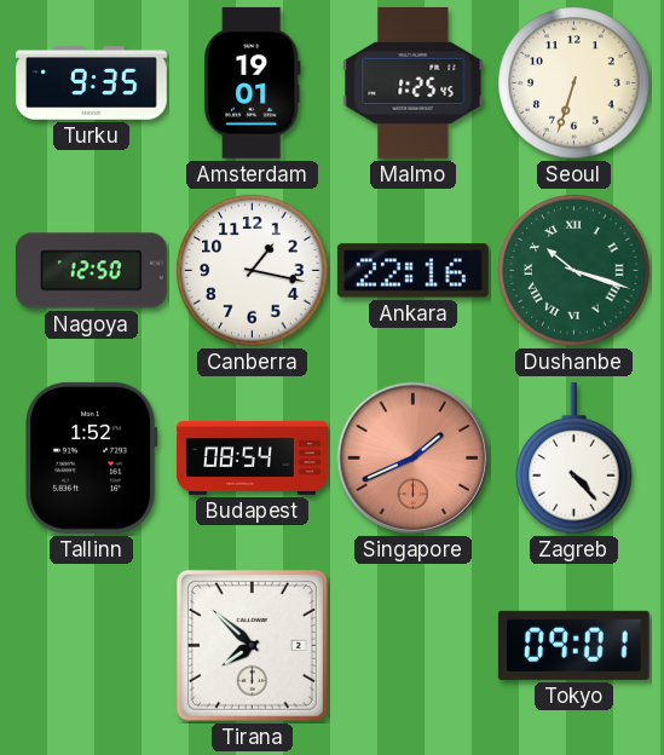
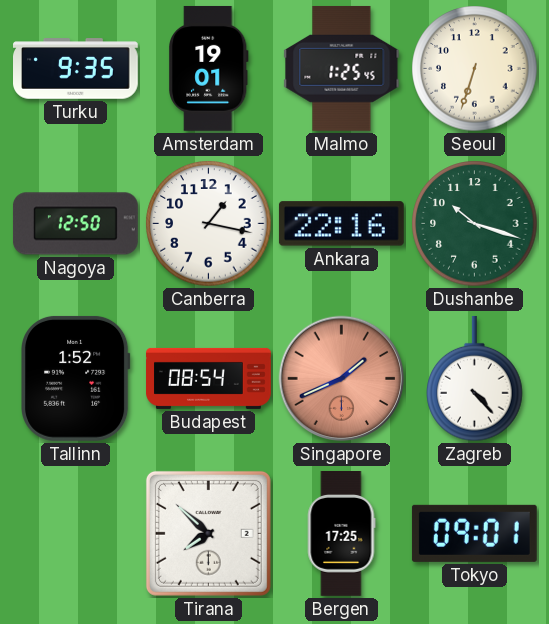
Dushanbe numerals: Roman -> Arabic
Bergen: none -> 17:25
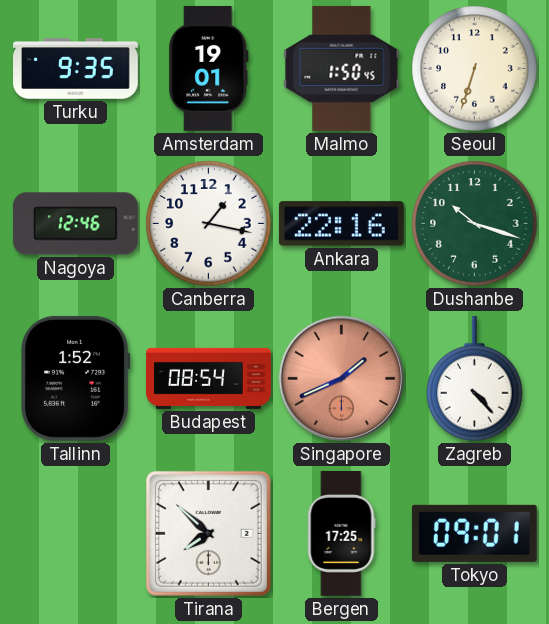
Malmo: 1:25 -> 1:50
Nagoya: 12:50 -> 12:46
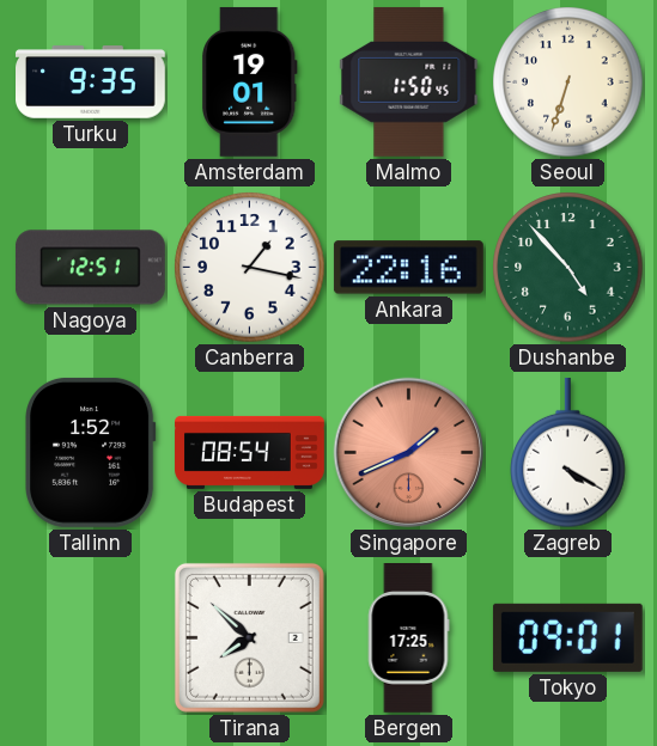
Nagoya: 12:46 -> 12:51
Dushanbe: 10:18 -> 4:53
Zagreb: 4:23 -> 4:20
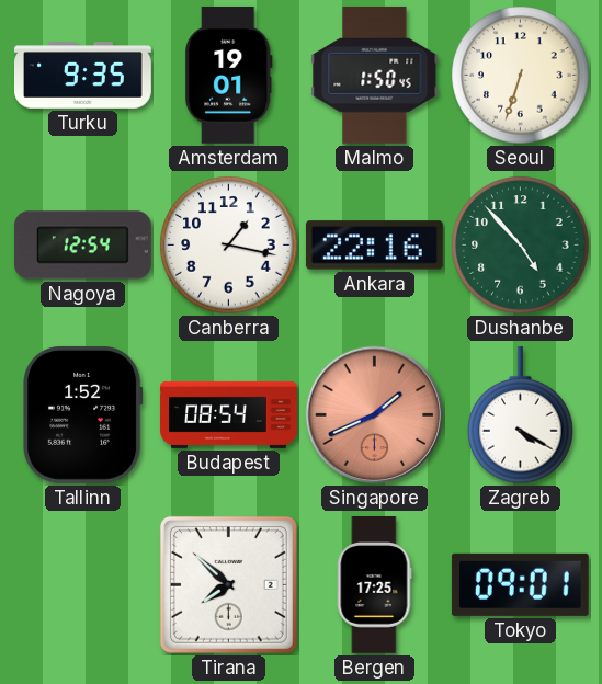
Nagoya: 12:51 -> 12:54
